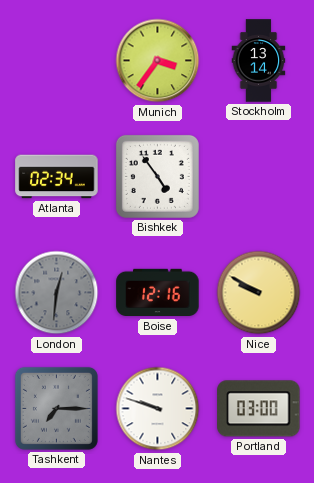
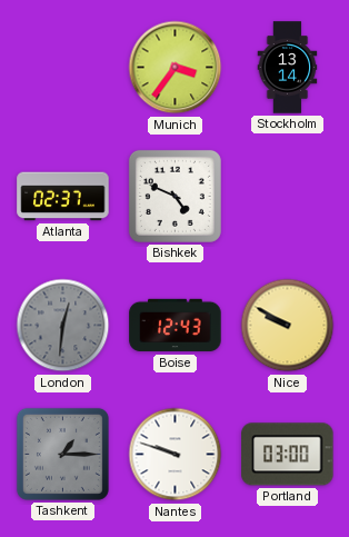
Atlanta: 02:34 -> 02:37
Bishkek: 4:54 -> 4:49
Boise: 12:16 -> 12:43
Tashkent: 7:15 -> 1:15
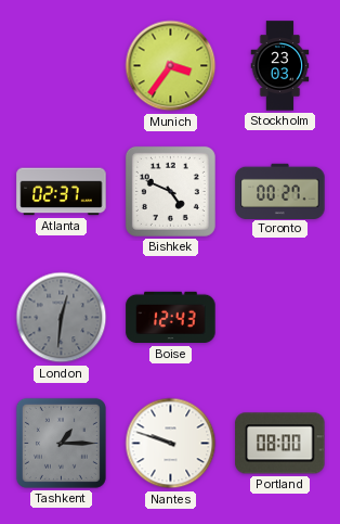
Stockholm: 13:14 -> 23:03
Toronto: none -> 00:27
Nice: 9:50 -> none
Portland: 03:00 -> 08:00
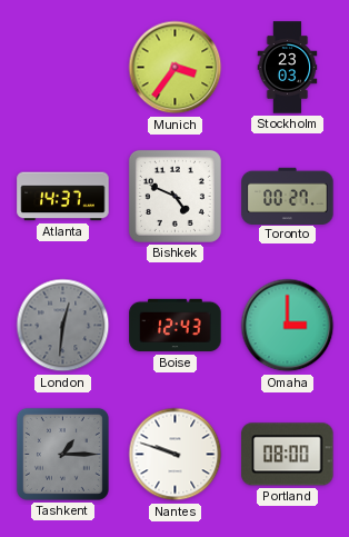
Atlanta: 02:37 -> 14:37
Omaha: none -> 3:00
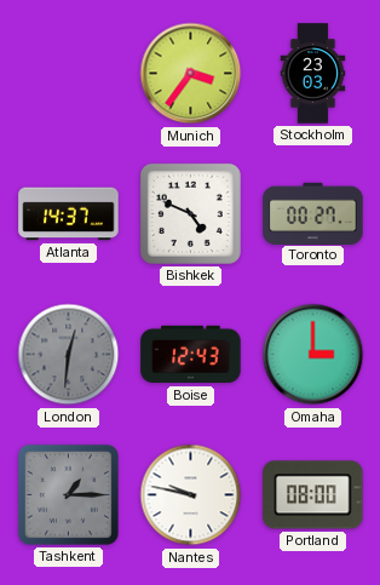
Nantes: 9:48 -> 9:47
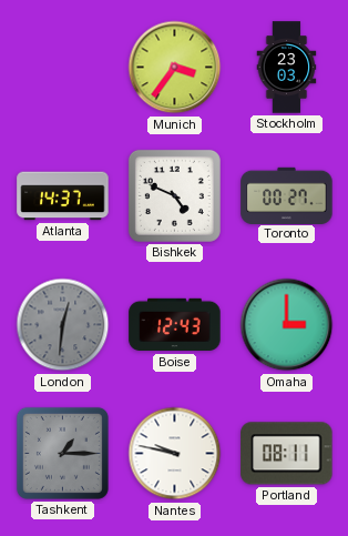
Portland: 08:00 -> 08:11
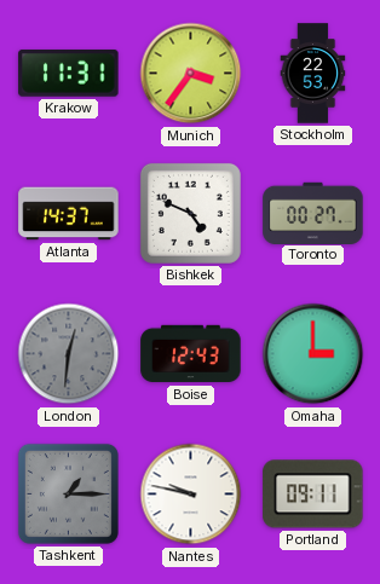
Krakow: none -> 11:31
Stockholm: 23:03 -> 22:53
Portland: 08:11 -> 09:11
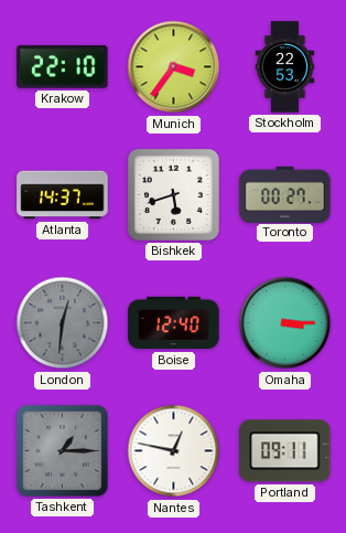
Krakow: 11:31 -> 22:10
Bishkek: 4:49 -> 5:42
Boise: 12:43 -> 12:40
Omaha: 3:00 -> 3:15
Nantes: 9:47 -> 12:47
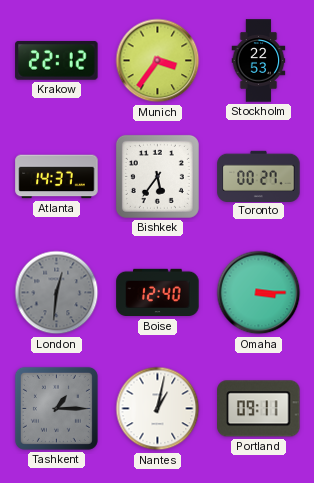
Krakow: 22:10 -> 22:12
Bishkek: 5:42 -> 5:36
Nantes: 12:47 -> 1:02
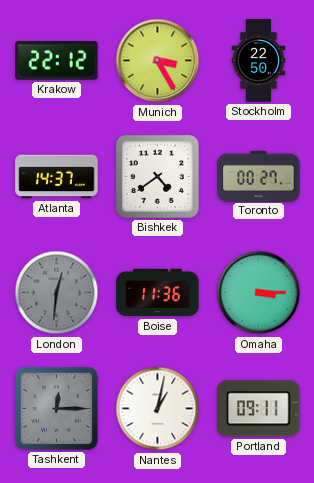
Munich: 3:36 -> 3:25
Stockholm: 22:53 -> 22:50
Bishkek: 5:36 -> 4:39
Boise: 12:40 -> 11:36
Tashkent: 1:15 -> 12:15
